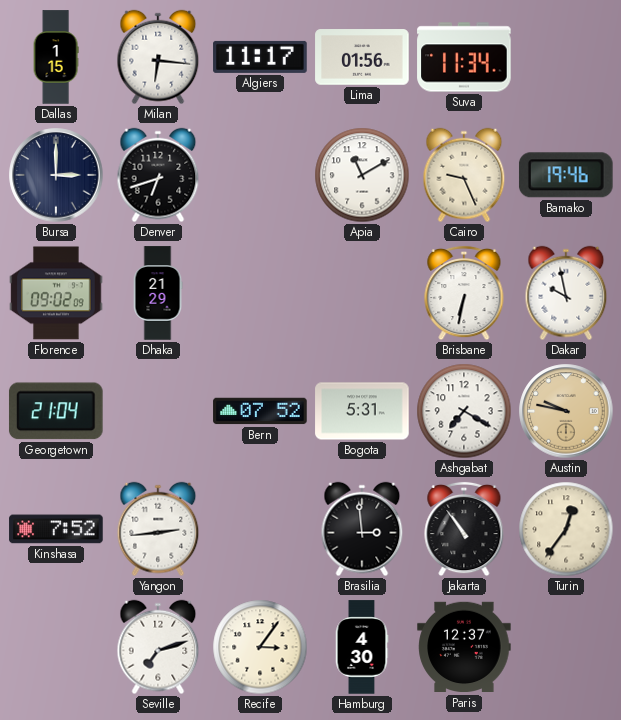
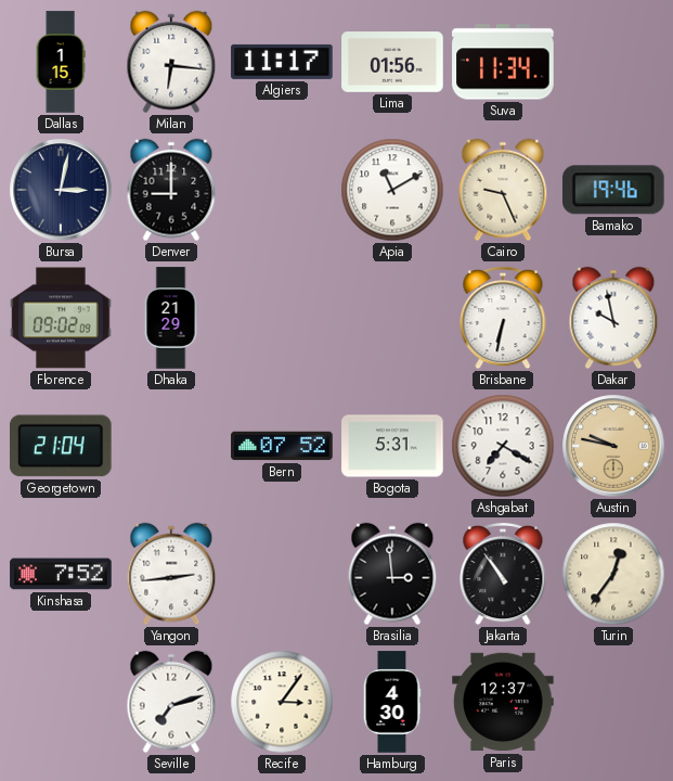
Bursa: 3:00 -> 3:02
Denver: 6:42 -> 9:00
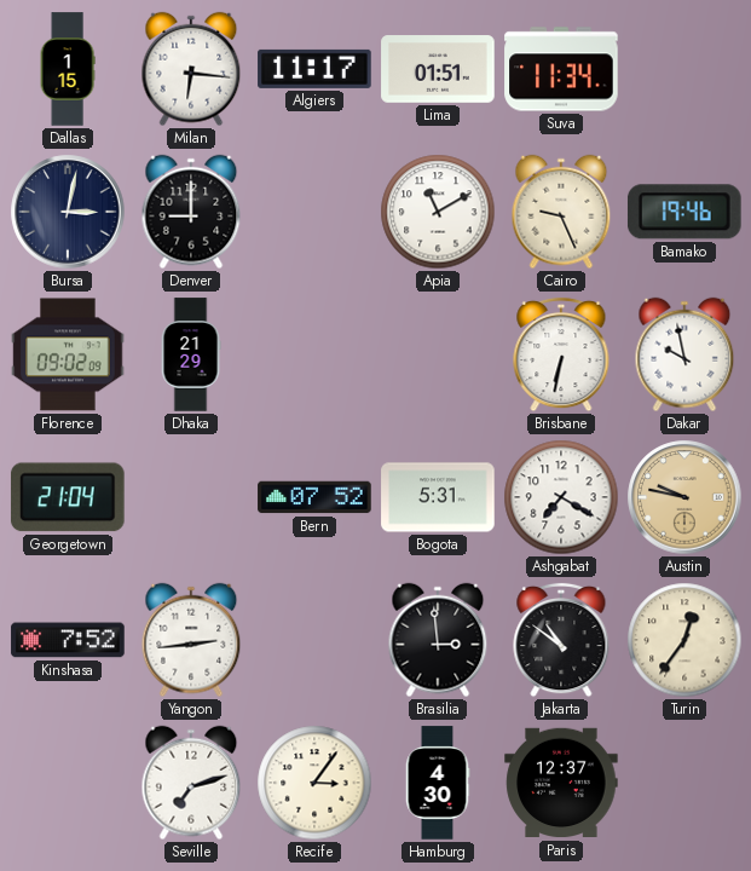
Lima: 01:56 -> 01:51
Jakarta: 10:54 -> 10:51
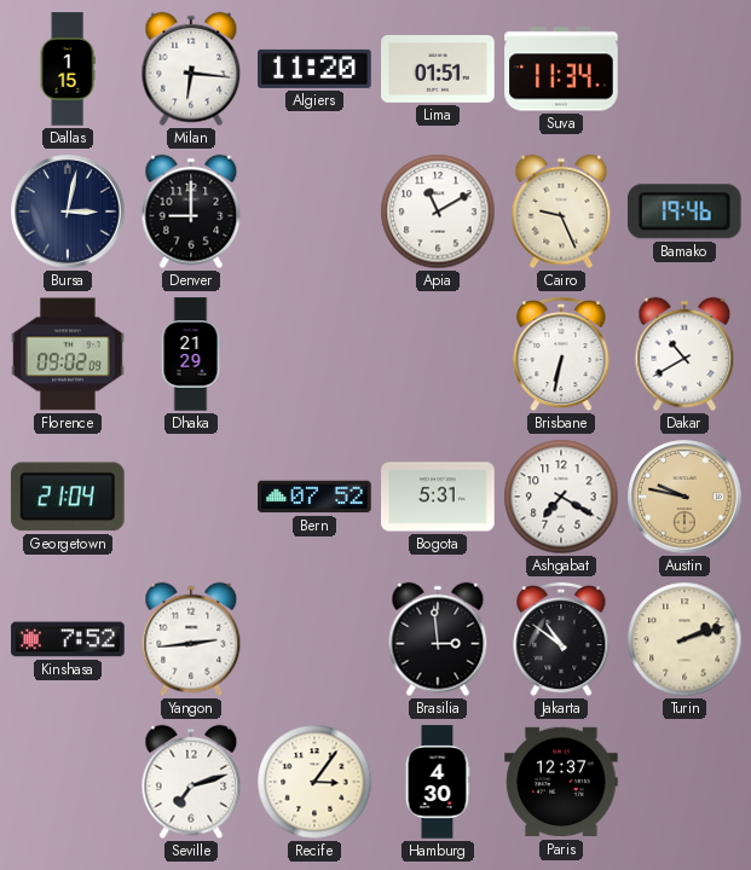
Algiers: 11:17 -> 11:20
Dakar: 9:58 -> 10:40
Turin: 12:36 -> 2:12
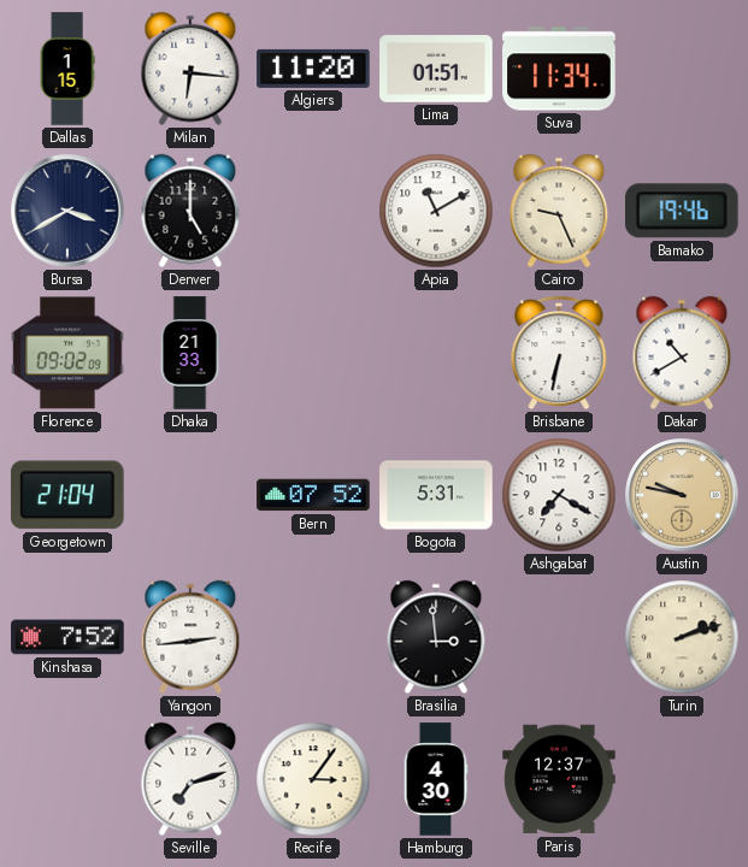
Bursa: 3:02 -> 3:40
Denver: 9:00 -> 5:00
Dhaka: 21:29 -> 21:33
Jakarta: 10:51 -> none
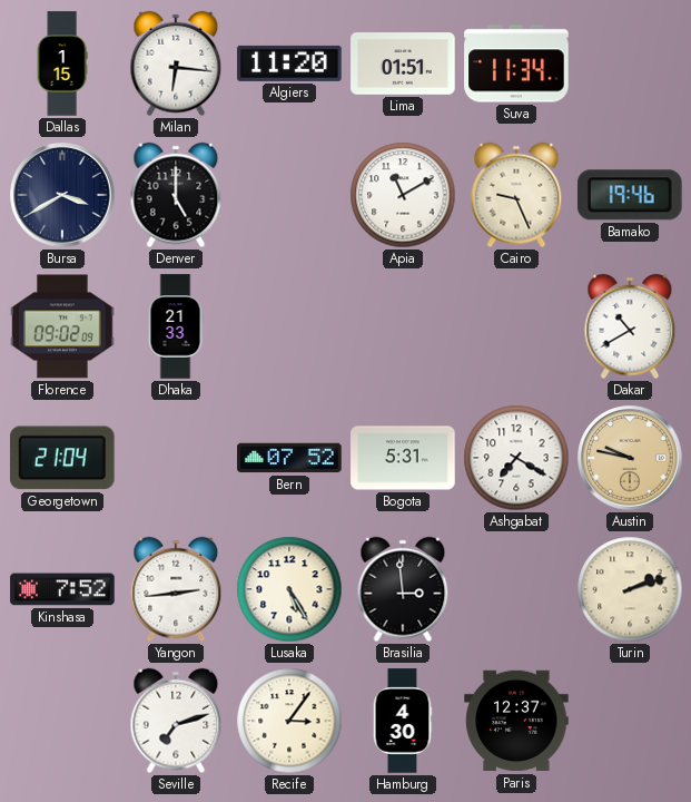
Brisbane: 6:32 -> none
Lusaka: none -> 5:25
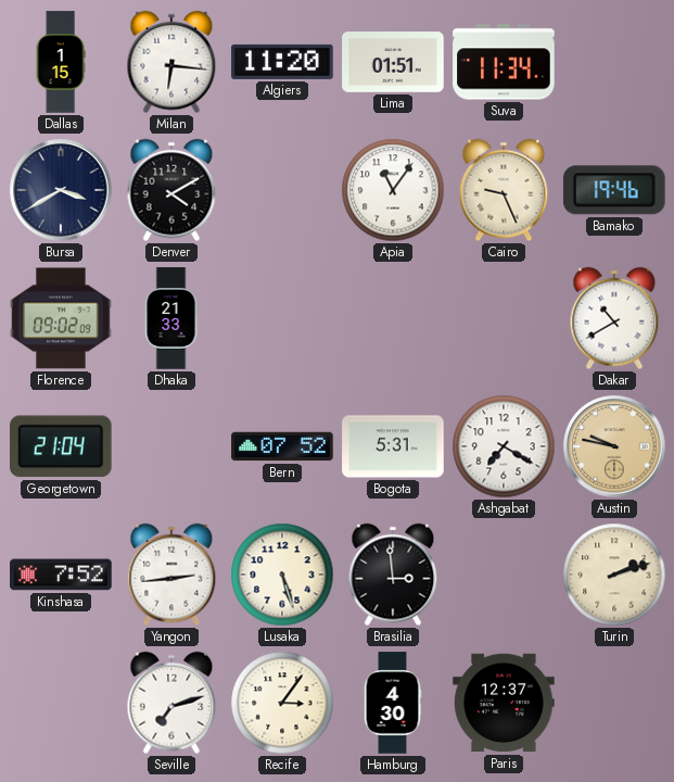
Denver: 5:00 -> 4:10
Apia: 11:10 -> 11:06
Lusaka: 5:25 -> 5:27
